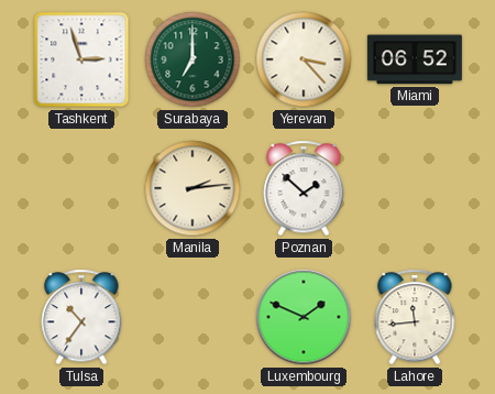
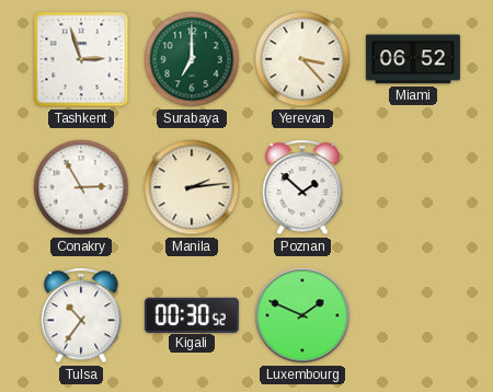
Conakry: none -> 2:55
Kigali: none -> 00:30
Lahore: 11:44 -> none
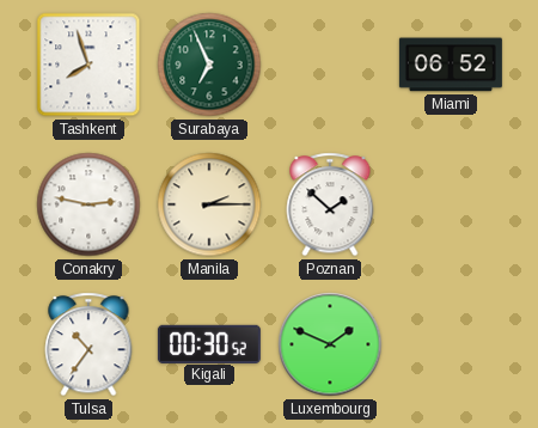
Tashkent: 2:57 -> 7:57
Surabaya: 7:00 -> 6:56
Yerevan: 3:23 -> none
Conakry: 2:55 -> 2:47
Manila: 2:14 -> 2:15
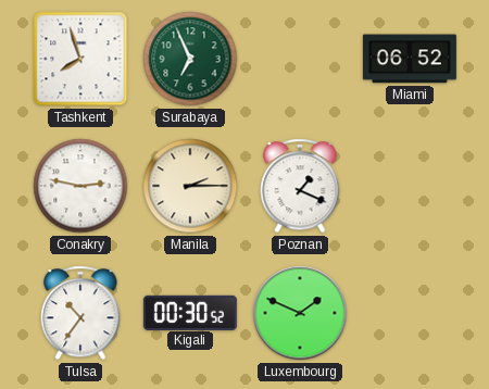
Poznan: 1:52 -> 1:19
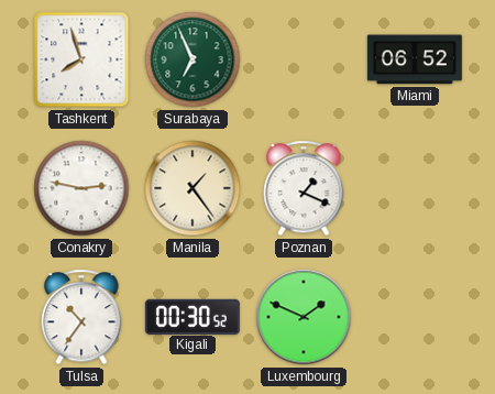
Manila: 2:15 -> 1:24
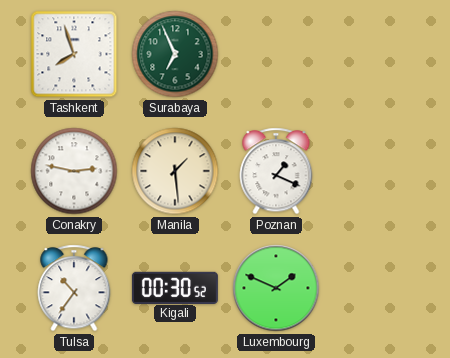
Miami: 06:52 -> none
Manila: 1:24 -> 1:29
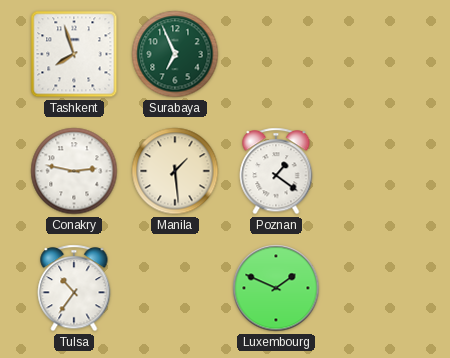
Poznan: 1:19 -> 1:21
Kigali: 00:30 -> none
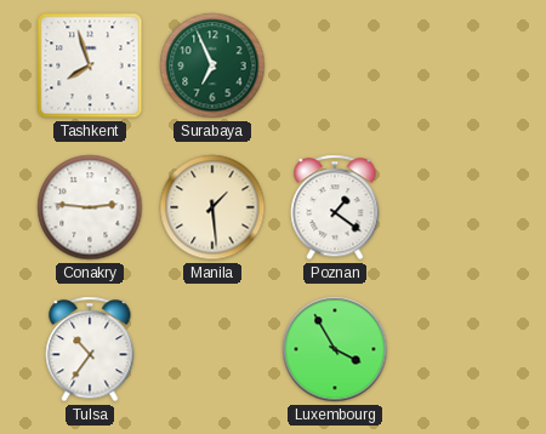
Conakry: 2:47 -> 2:46
Luxembourg: 1:49 -> 3:55
